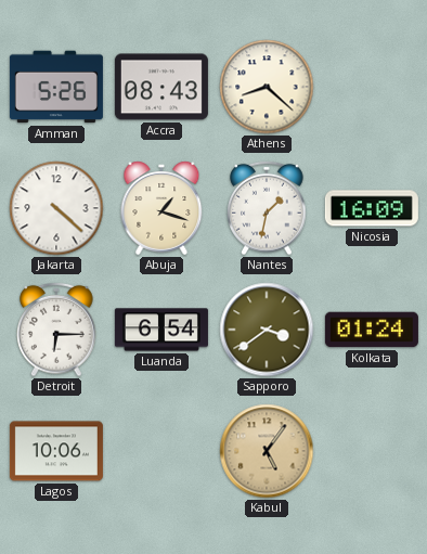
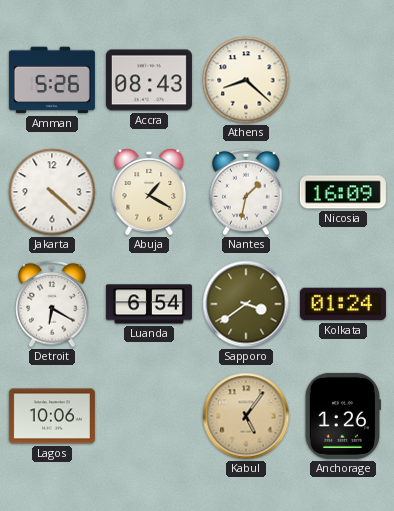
Abuja: 1:18 -> 1:20
Detroit: 6:15 -> 6:20
Anchorage: none -> 1:26
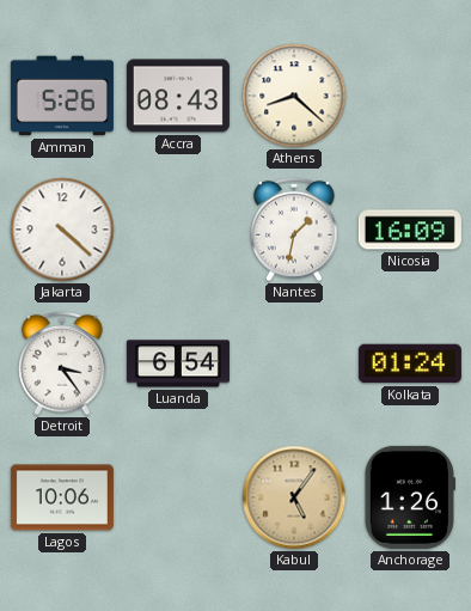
Abuja: 1:20 -> none
Detroit: 6:20 -> 3:24
Sapporo: 3:39 -> none
